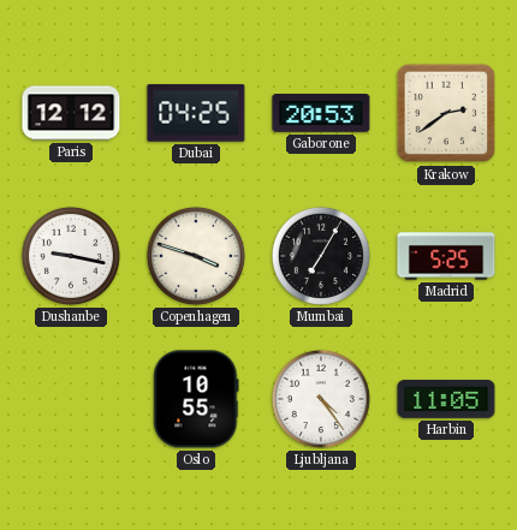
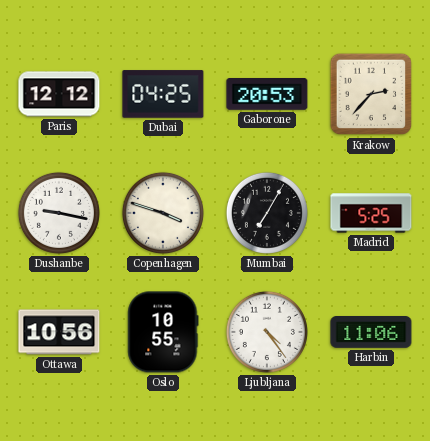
Krakow: 2:39 -> 2:37
Ottawa: none -> 10:56
Harbin: 11:05 -> 11:06
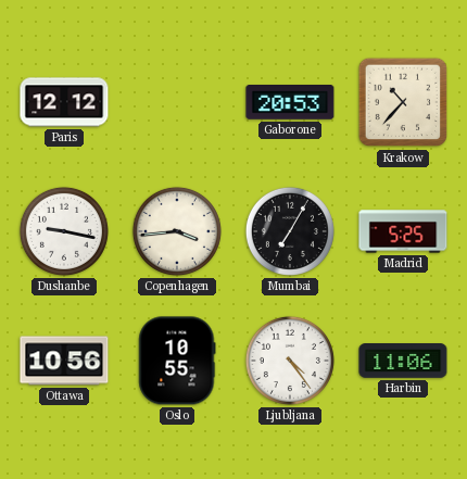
Dubai: 04:25 -> none
Krakow: 2:37 -> 10:37
Copenhagen: 3:48 -> 3:44
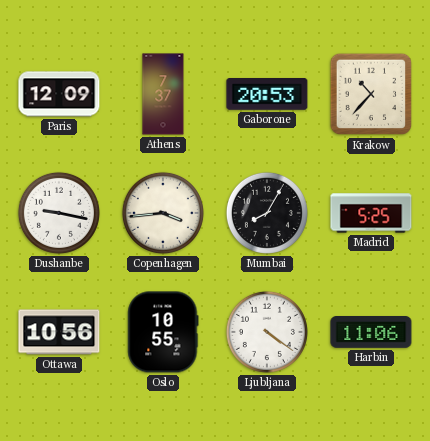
Paris: 12:12 -> 12:09
Athens: none -> 7:37
Mumbai: 7:05 -> 8:05
Ljubljana: 4:24 -> 4:21
